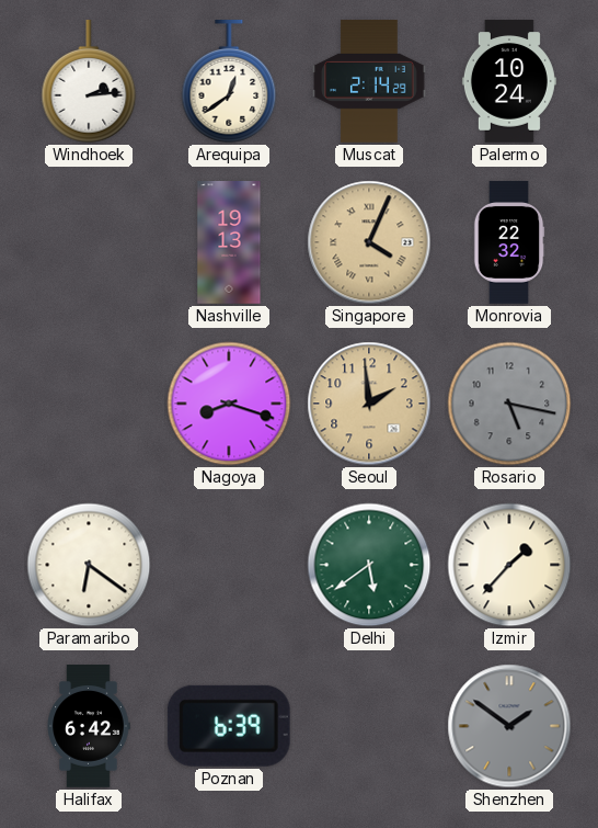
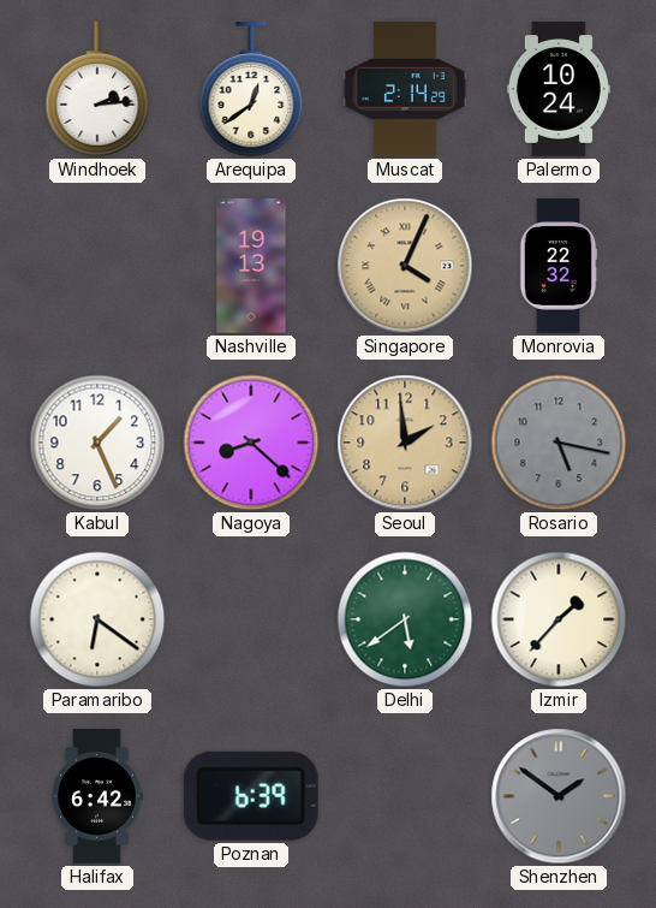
Kabul: none -> 1:26
Nagoya: 8:18 -> 8:22
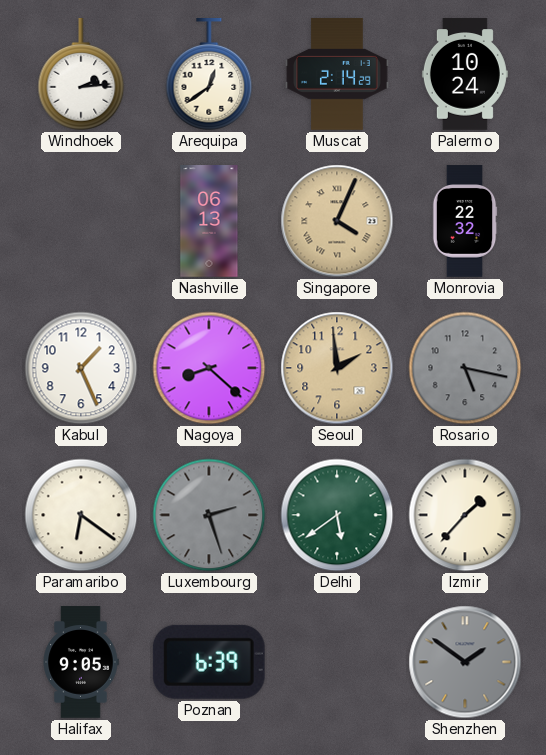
Nashville: 19:13 -> 06:13
Luxembourg: none -> 2:27
Halifax: 6:42 -> 9:05
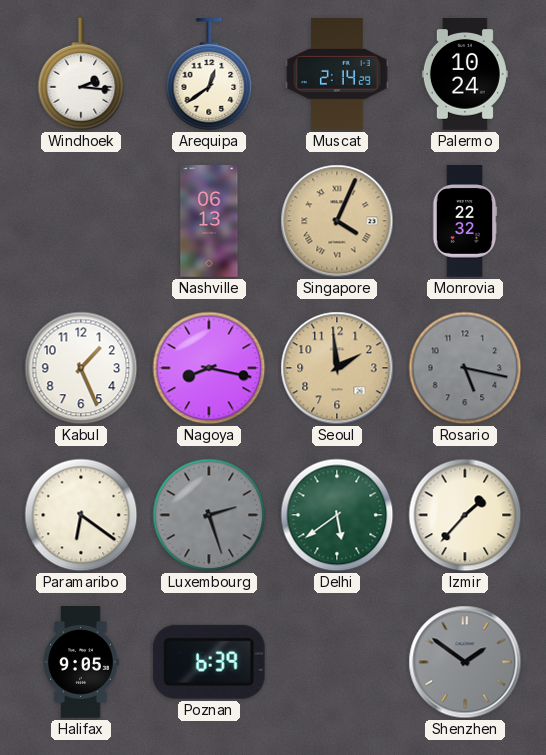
Windhoek: 2:14 -> 2:16
Nagoya: 8:22 -> 8:17
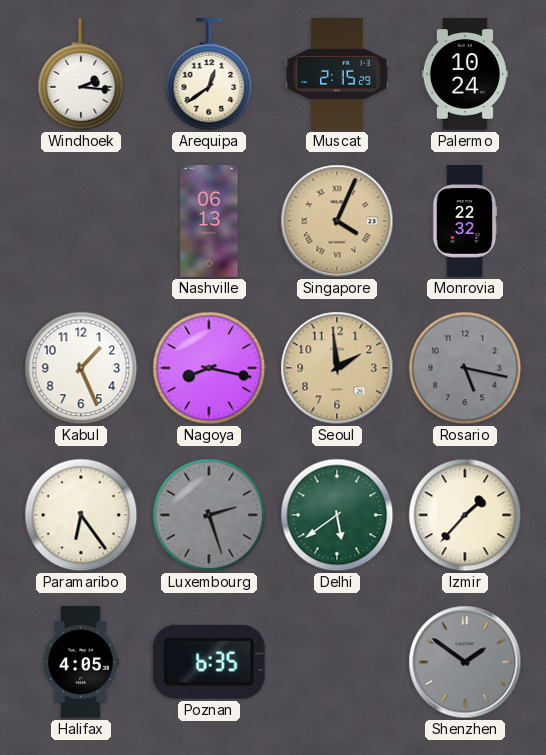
Muscat: 2:14 -> 2:15
Paramaribo: 6:21 -> 6:24
Halifax: 9:05 -> 4:05
Poznan: 6:39 -> 6:35
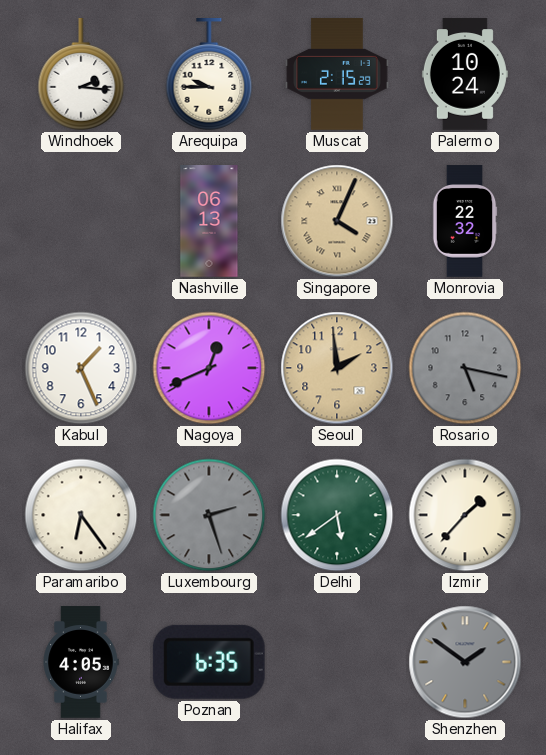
Arequipa: 12:39 -> 9:45
Nagoya: 8:17 -> 12:41
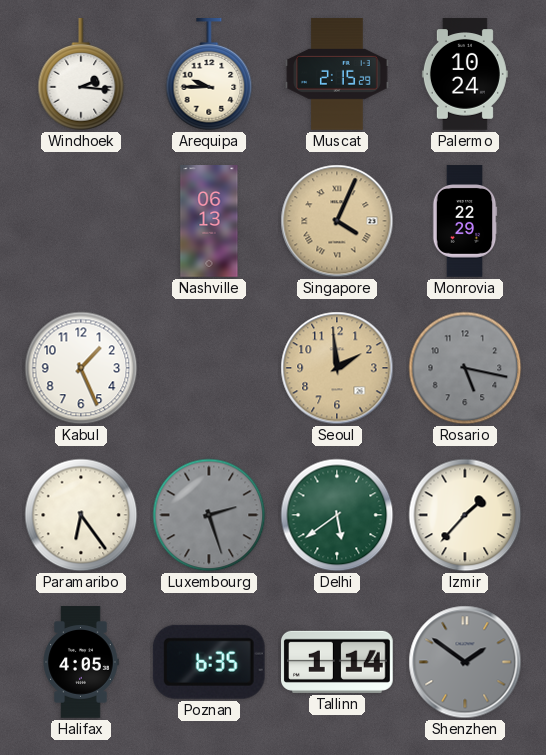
Monrovia: 22:32 -> 22:29
Nagoya: 12:41 -> none
Tallinn: none -> 1:14
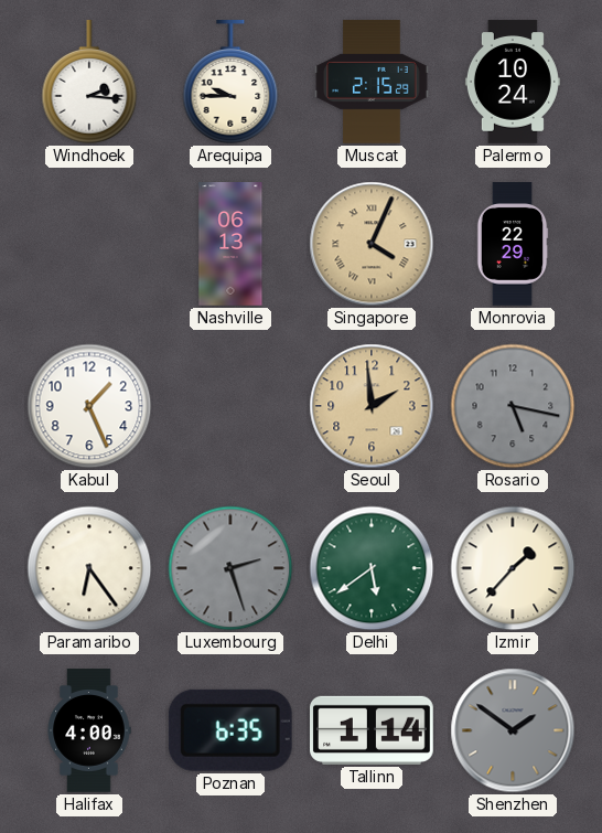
Halifax: 4:05 -> 4:00
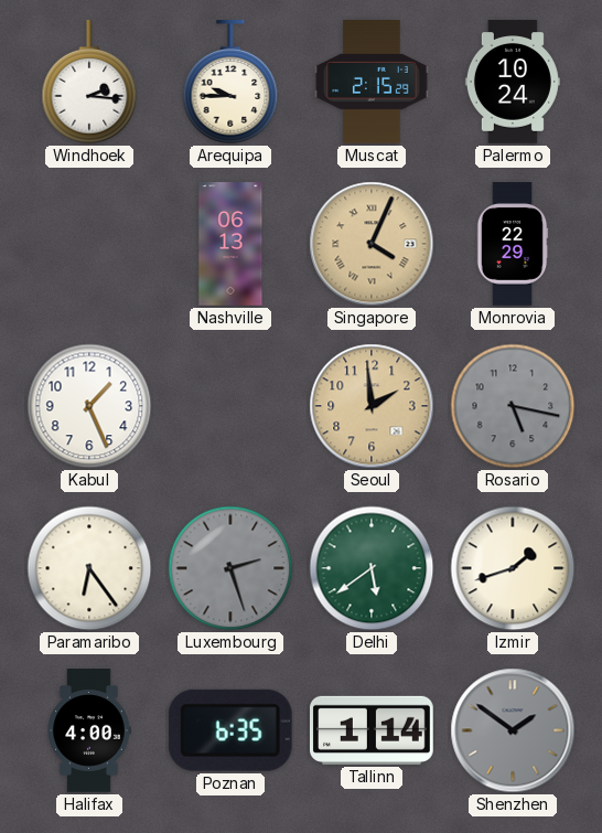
Izmir: 1:37 -> 1:42
